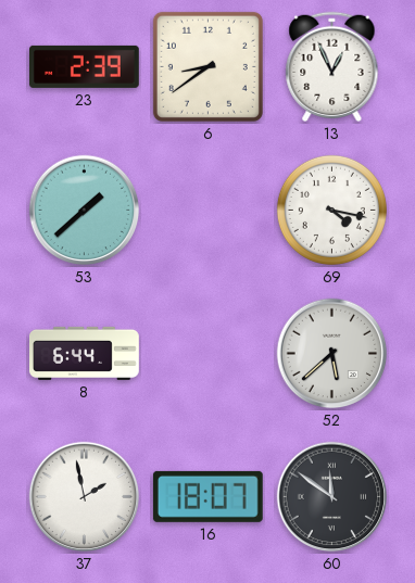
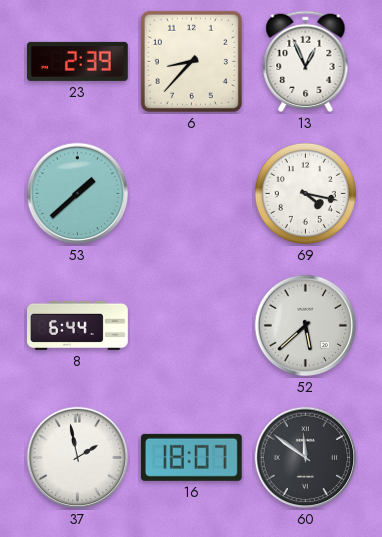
6: 8:39 -> 8:37
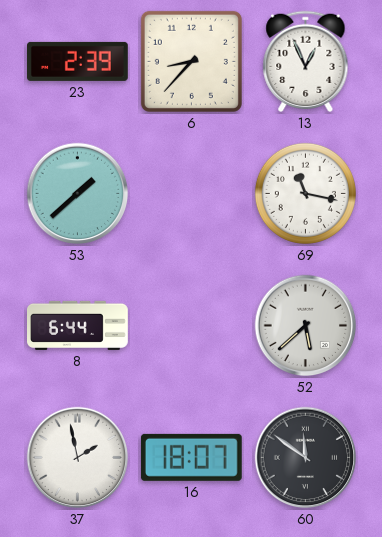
69: 4:17 -> 11:17
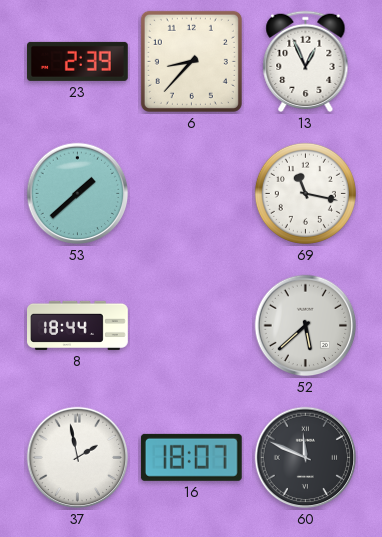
8: 6:44 -> 18:44
60: 11:51 -> 11:49
